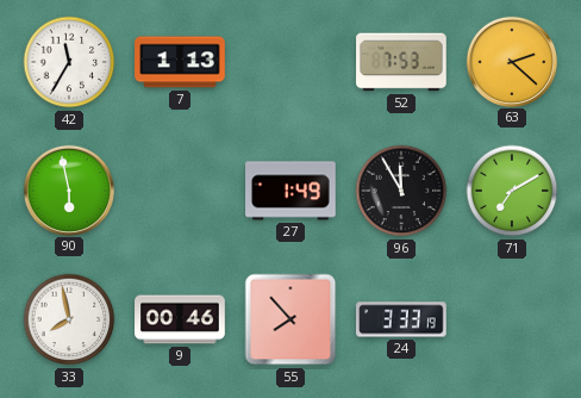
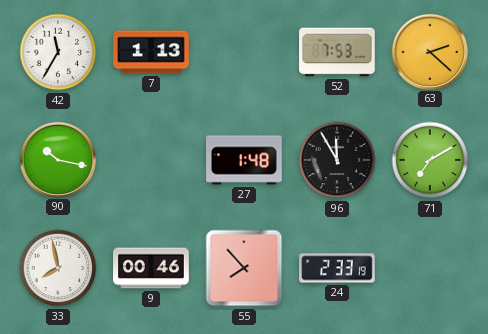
90: 5:58 -> 10:17
27: 1:49 -> 1:48
24: 3:33 -> 2:33
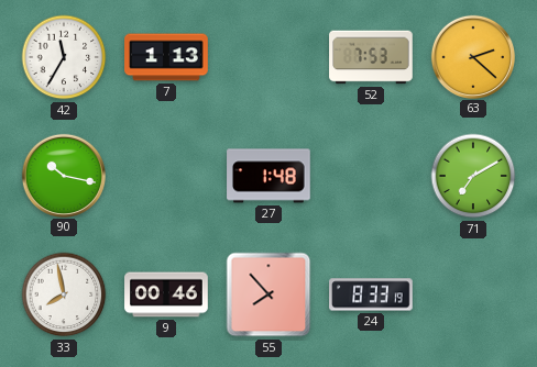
96: 11:55 -> none
24: 2:33 -> 8:33
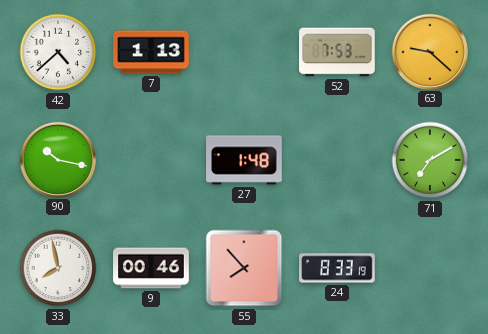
42: 11:35 -> 4:38
63: 2:22 -> 9:22
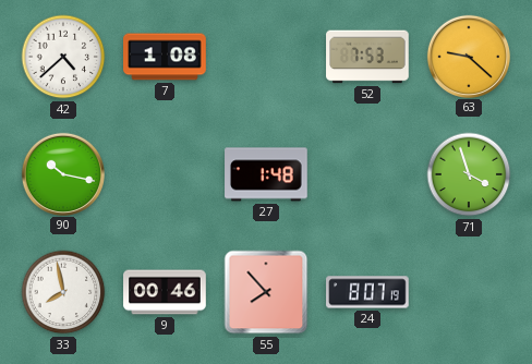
7: 1:13 -> 1:08
71: 7:10 -> 3:57
24: 8:33 -> 8:07
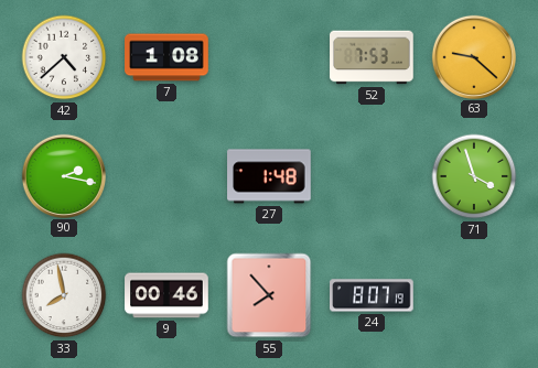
90: 10:17 -> 2:17
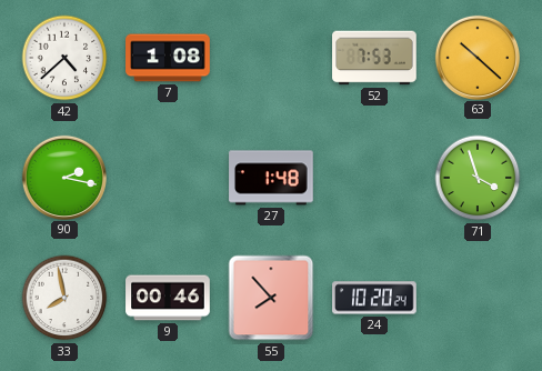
63: 9:22 -> 10:22
24: 8:07 -> 10:20
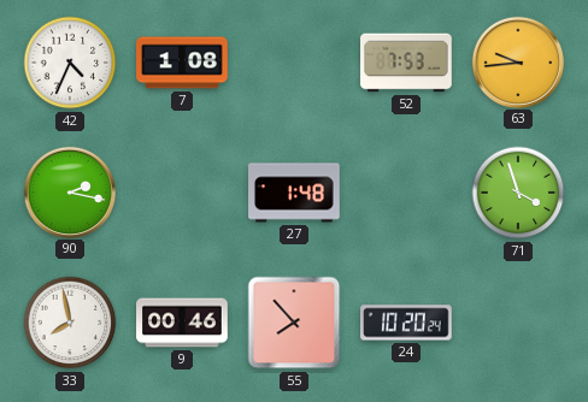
42: 4:38 -> 4:34
63: 10:22 -> 9:44
